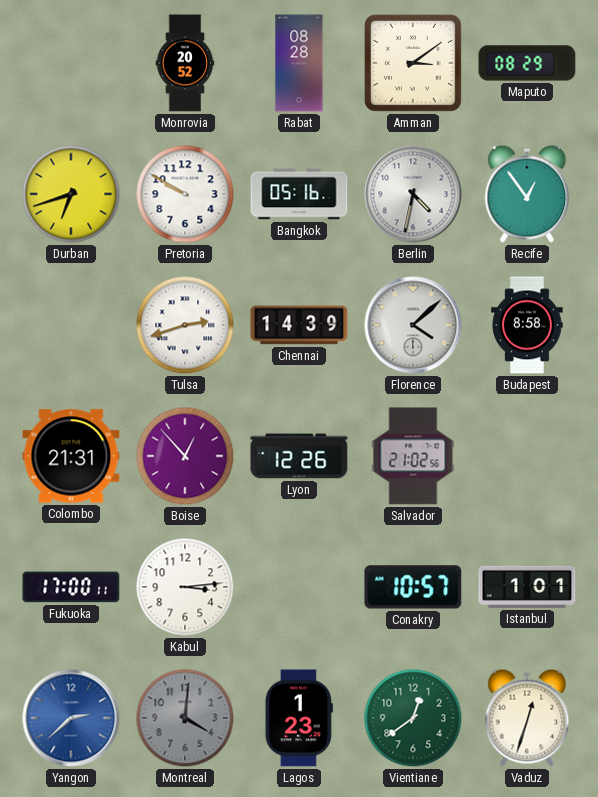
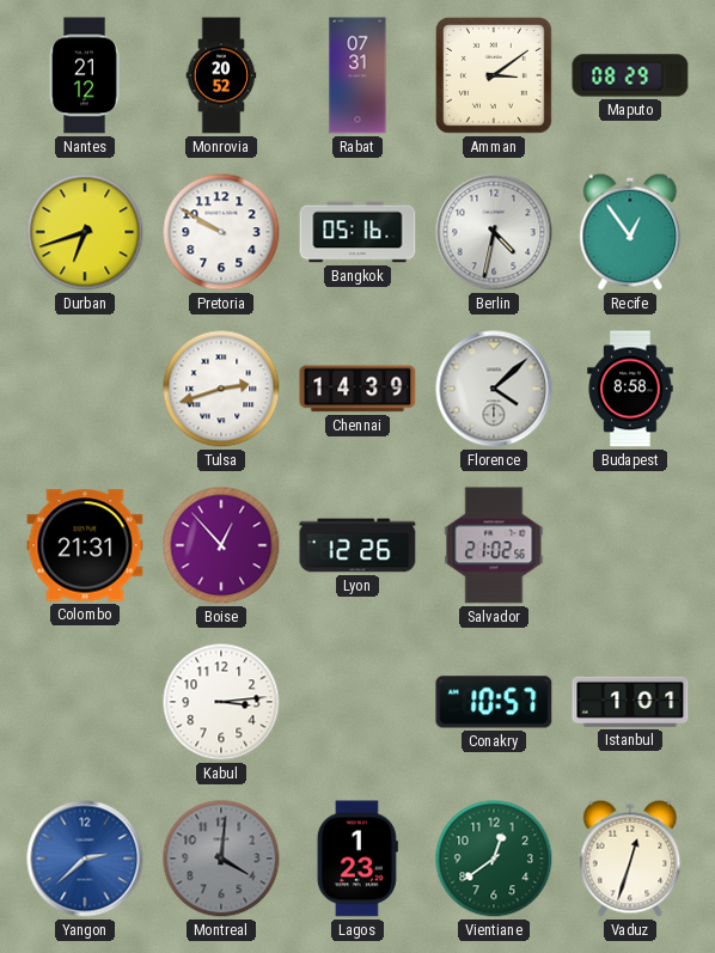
Nantes: none -> 21:12
Rabat: 08:28 -> 07:31
Fukuoka: 17:00 -> none
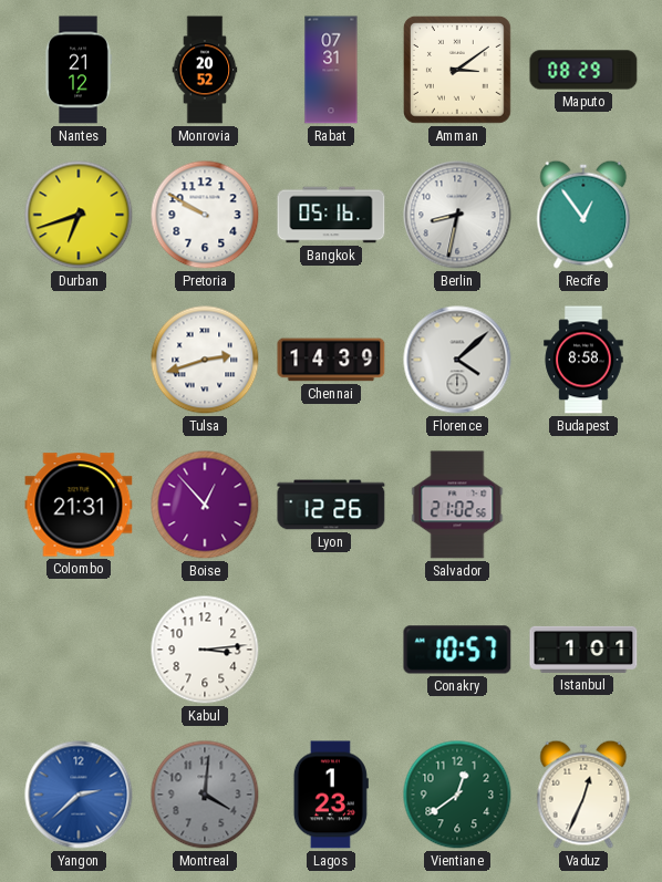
Berlin: 4:32 -> 8:32
Vaduz: 12:33 -> 12:34
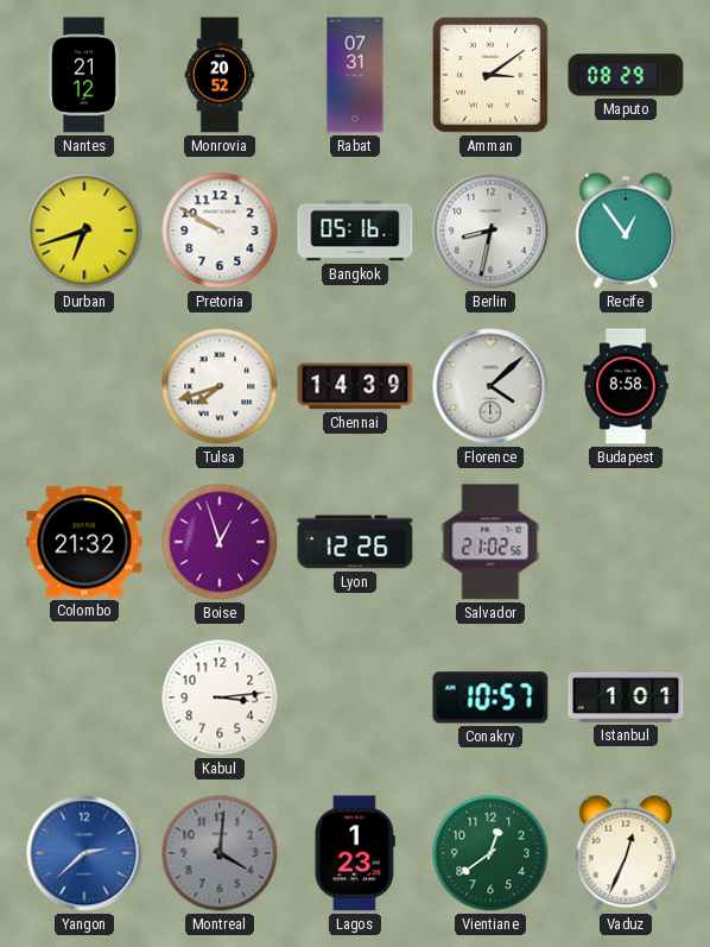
Tulsa: 2:42 -> 7:42
Colombo: 21:31 -> 21:32
Boise: 12:53 -> 12:57
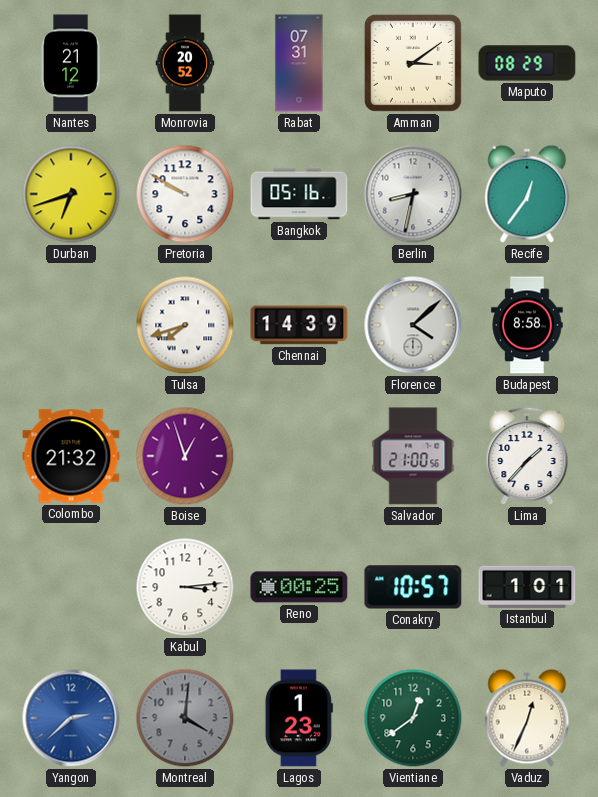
Recife: 12:54 -> 12:36
Lyon: 12:26 -> none
Salvador: 21:02 -> 21:00
Lima: none -> 1:37
Reno: none -> 00:25
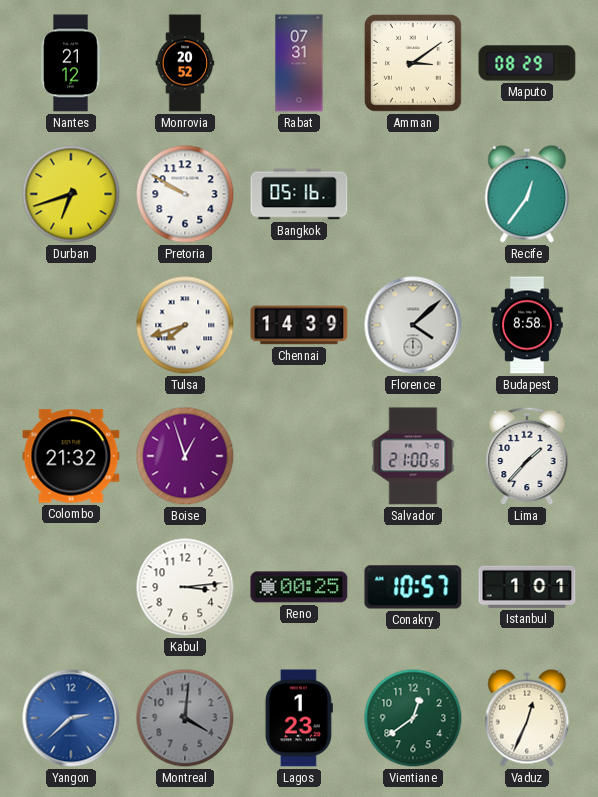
Berlin: 8:32 -> none
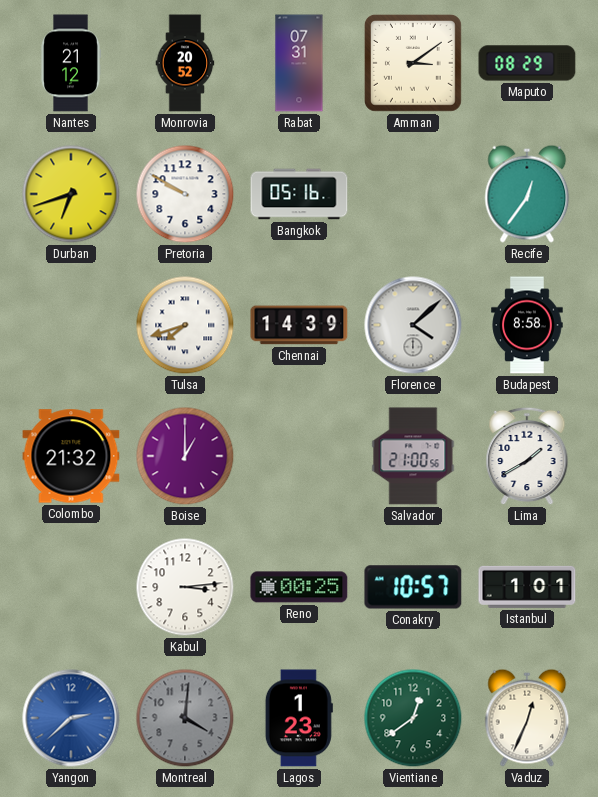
Boise: 12:57 -> 1:00
Lima: 1:37 -> 1:40
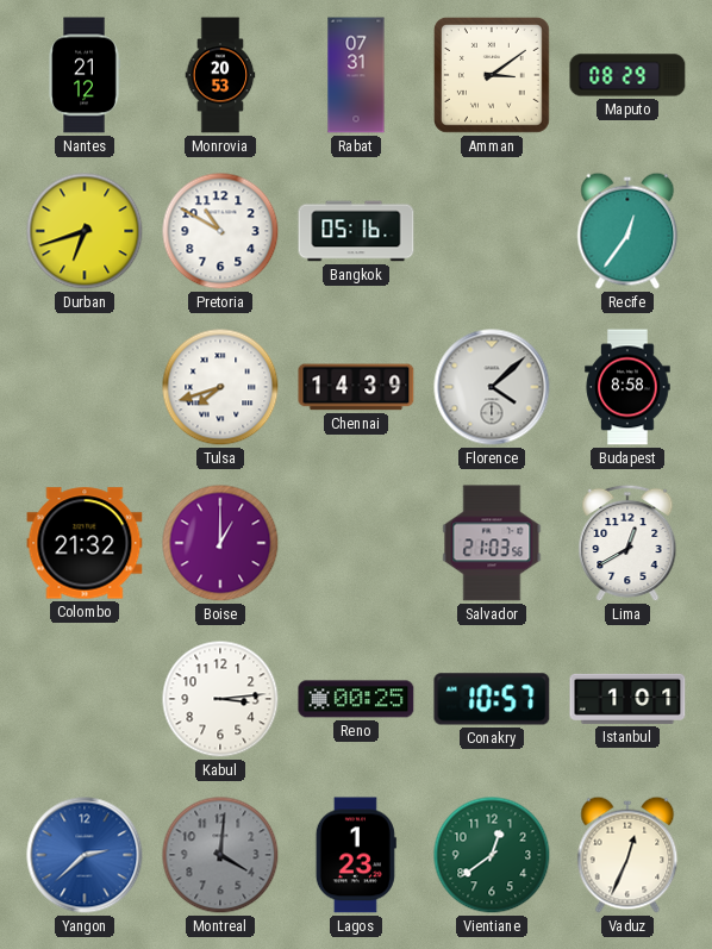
Monrovia: 20:52 -> 20:53
Pretoria: 9:50 -> 10:50
Salvador: 21:00 -> 21:03
Lima: 1:40 -> 12:40
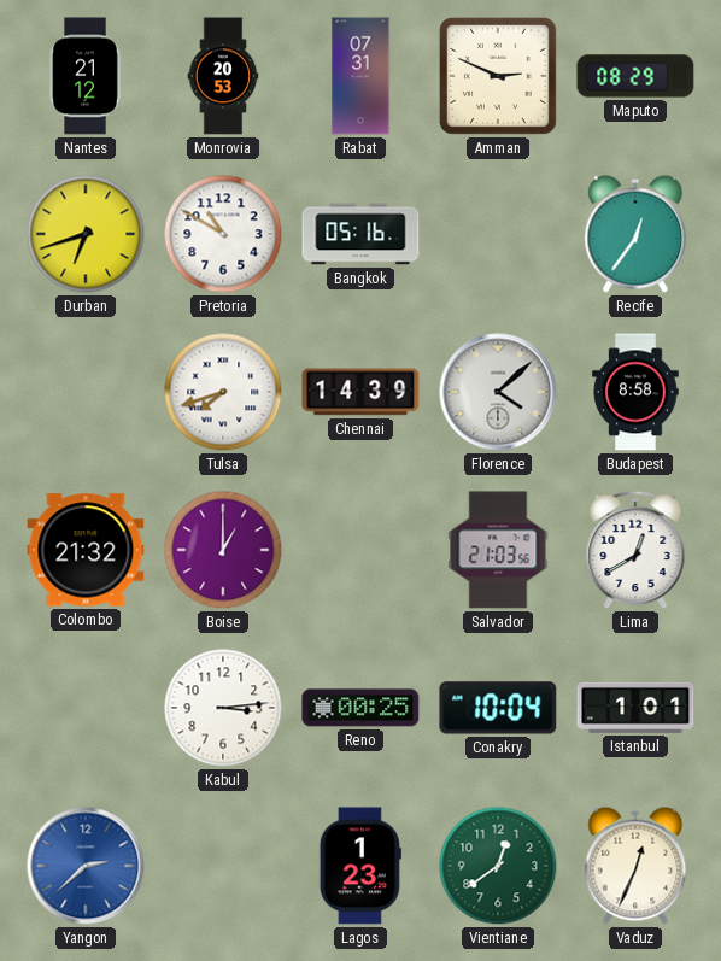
Amman: 3:09 -> 2:49
Conakry: 10:57 -> 10:04
Montreal: 4:01 -> none
